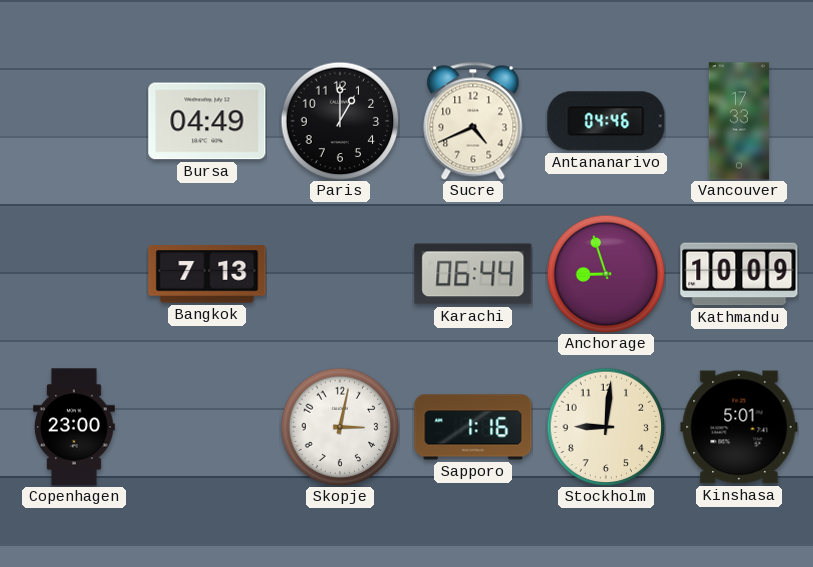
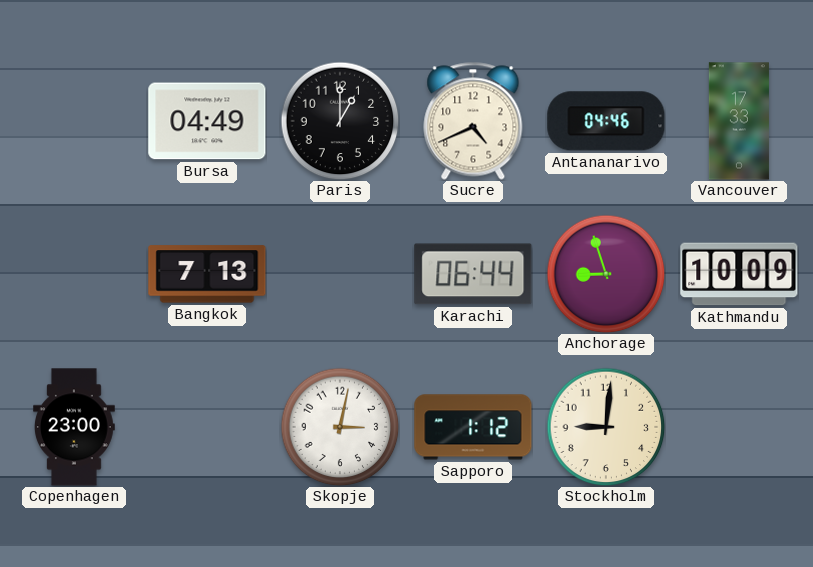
Sapporo: 1:16 -> 1:12
Kinshasa: 5:01 -> none
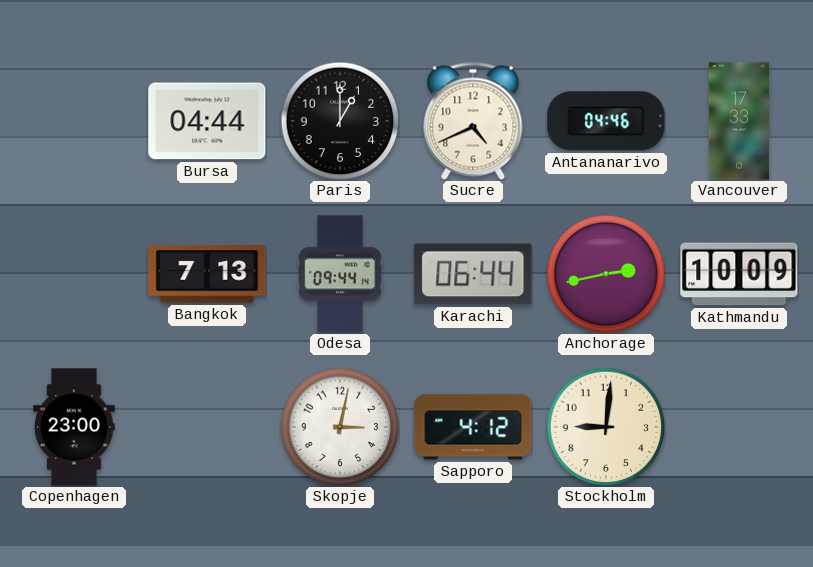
Bursa: 04:49 -> 04:44
Odesa: none -> 09:44
Anchorage: 8:57 -> 2:43
Sapporo: 1:12 -> 4:12
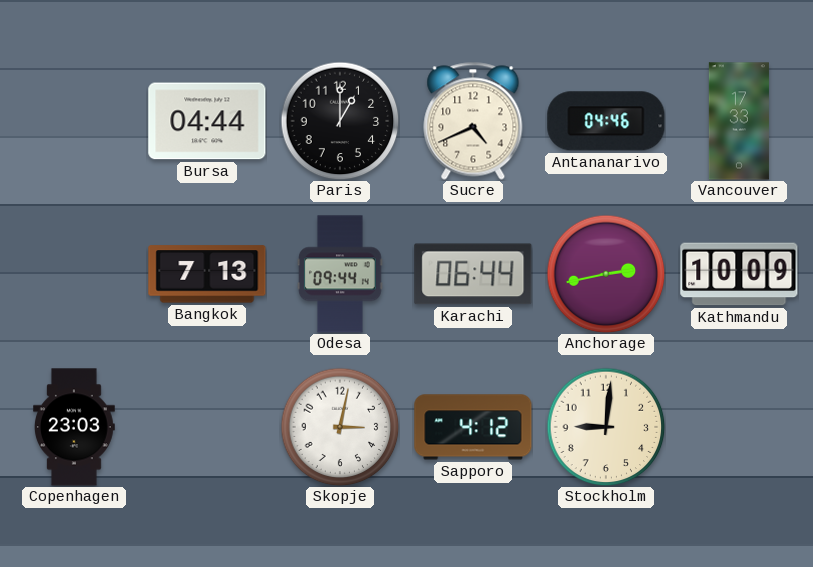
Copenhagen: 23:00 -> 23:03
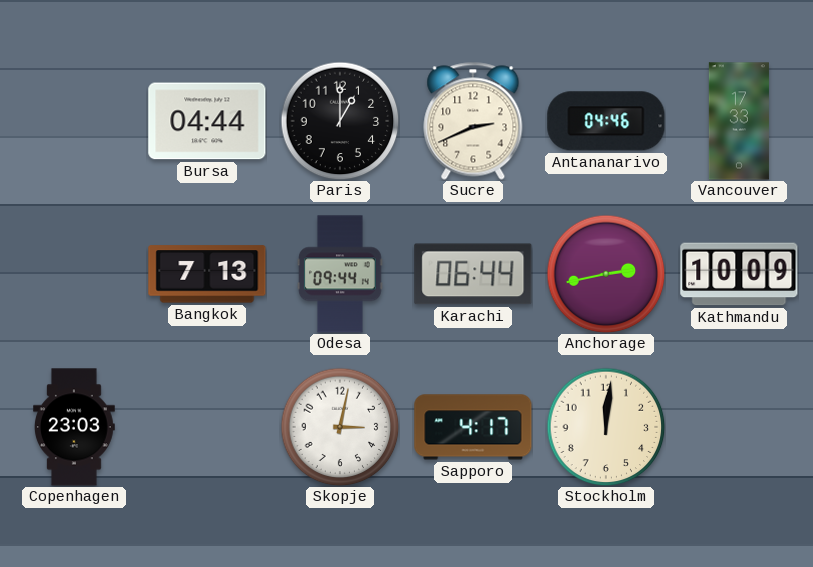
Sucre: 4:41 -> 2:41
Sapporo: 4:12 -> 4:17
Stockholm: 9:01 -> 12:01
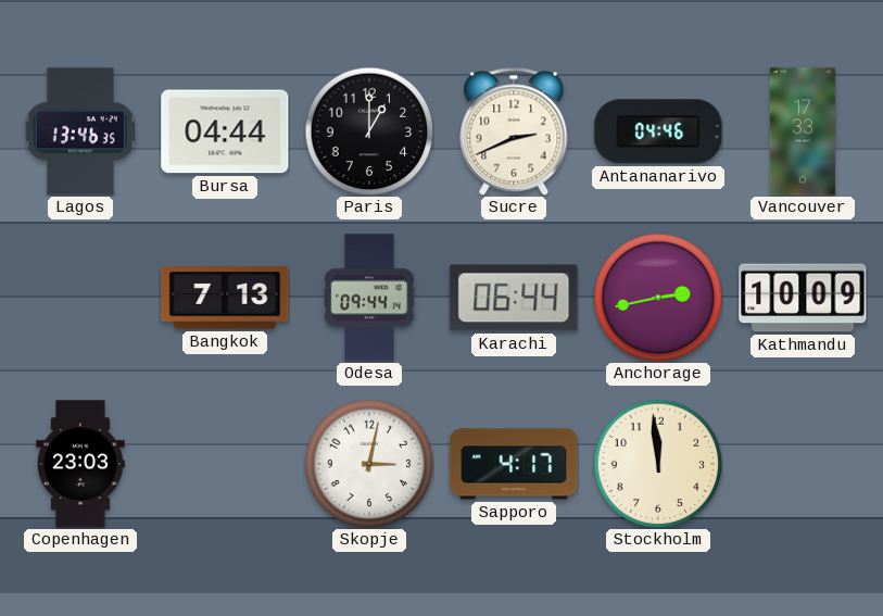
Lagos: none -> 13:46
Stockholm: 12:01 -> 11:59
